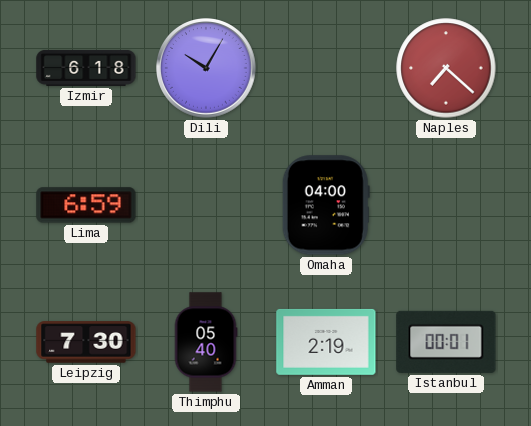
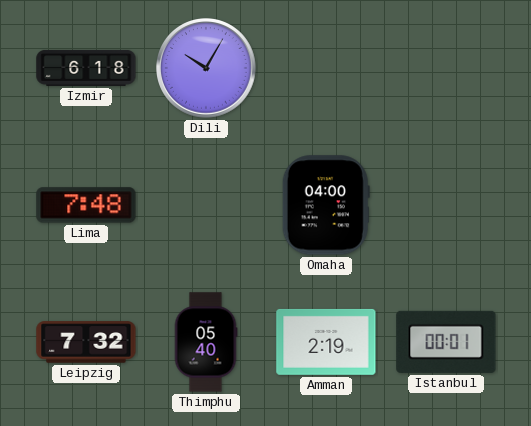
Naples: 7:22 -> none
Lima: 6:59 -> 7:48
Leipzig: 7:30 -> 7:32
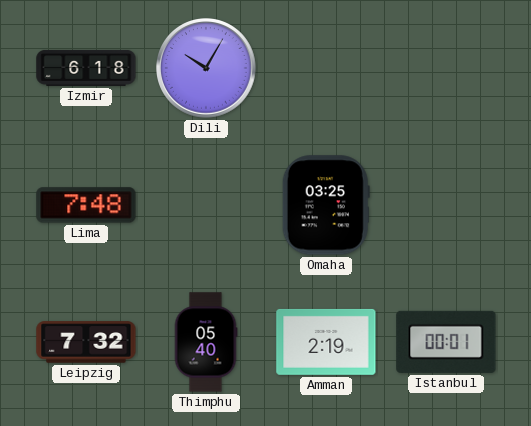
Omaha: 04:00 -> 03:25
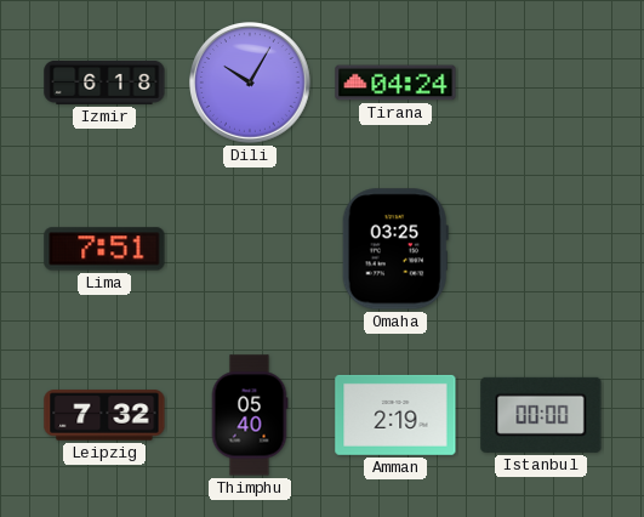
Tirana: none -> 04:24
Lima: 7:48 -> 7:51
Istanbul: 00:01 -> 00:00
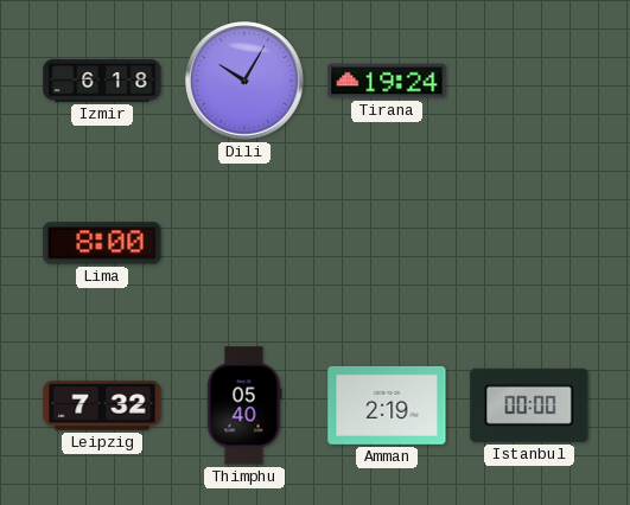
Tirana: 04:24 -> 19:24
Lima: 7:51 -> 8:00
Omaha: 03:25 -> none
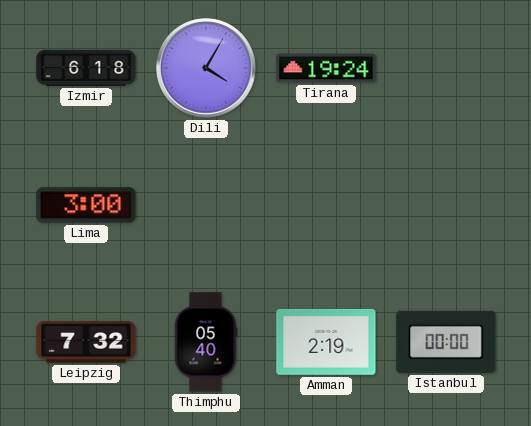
Dili: 10:05 -> 4:05
Lima: 8:00 -> 3:00
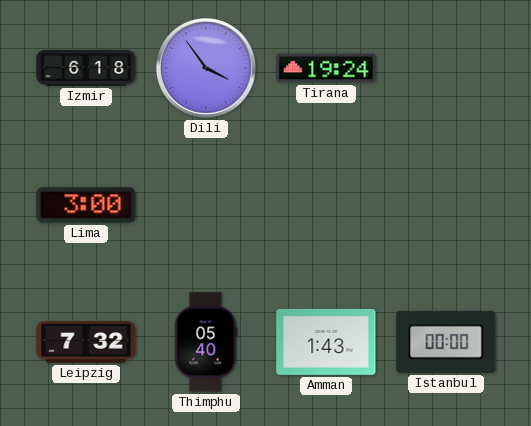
Dili: 4:05 -> 3:54
Amman: 2:19 -> 1:43
